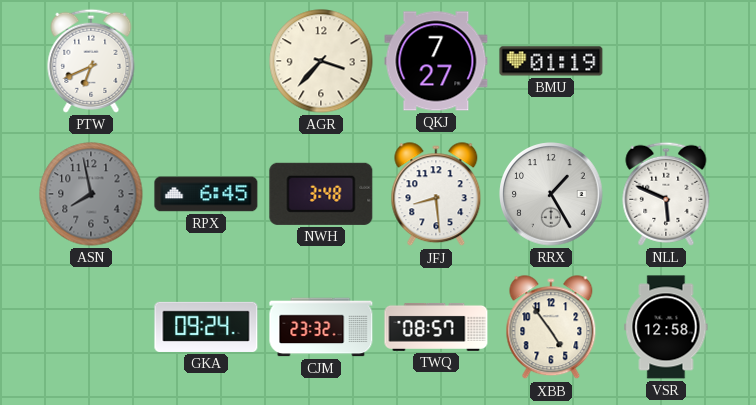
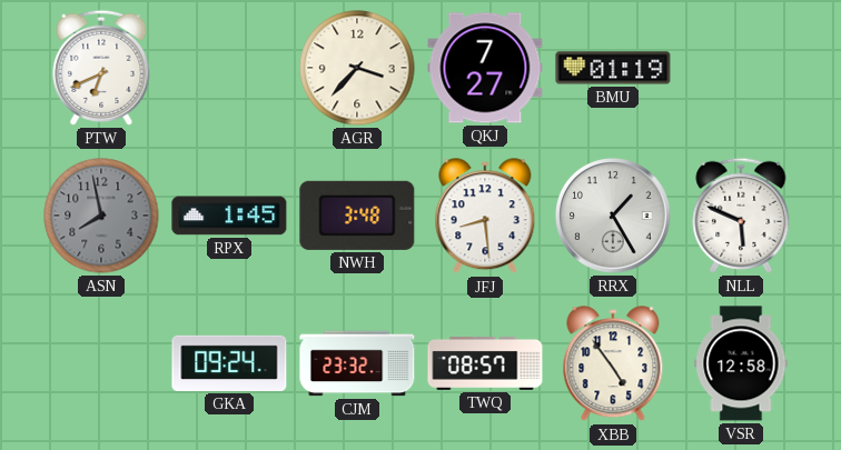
RPX: 6:45 -> 1:45
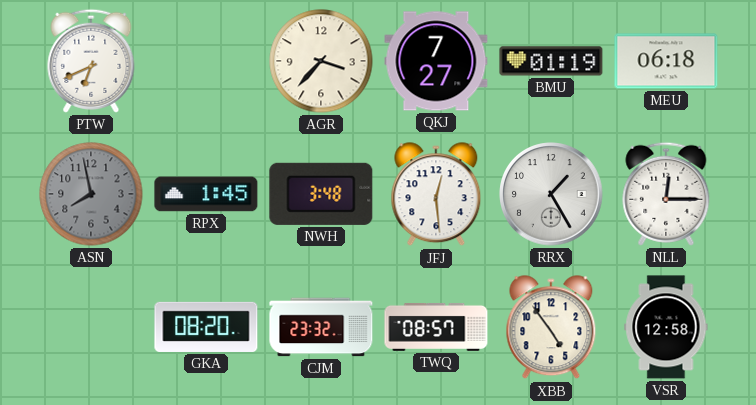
MEU: none -> 06:18
JFJ: 8:29 -> 12:29
NLL: 5:49 -> 12:15
GKA: 09:24 -> 08:20
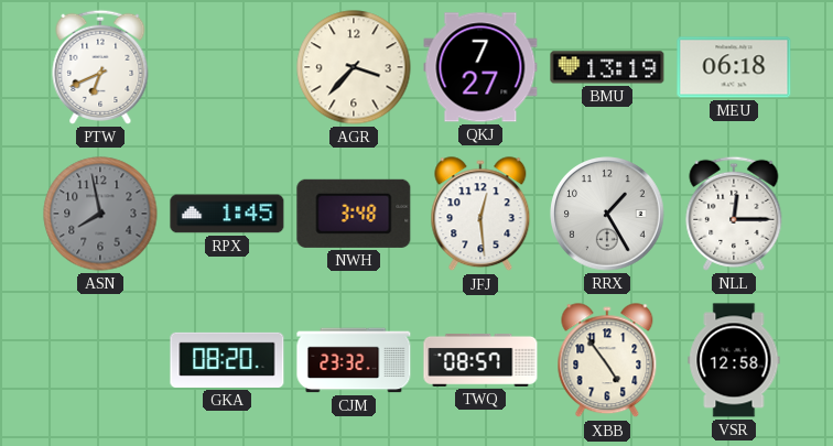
BMU: 01:19 -> 13:19
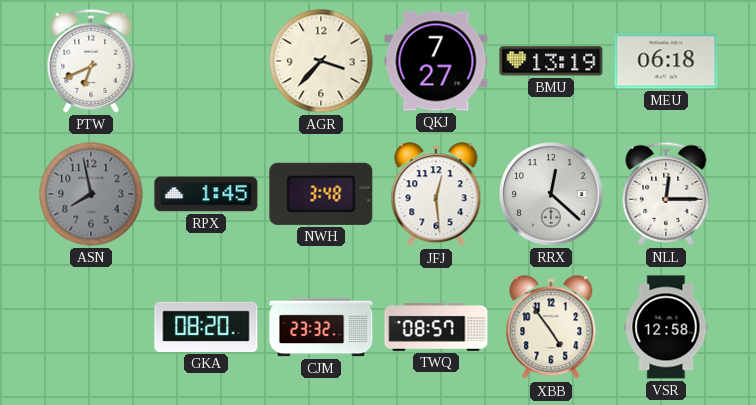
RRX: 1:25 -> 12:22
